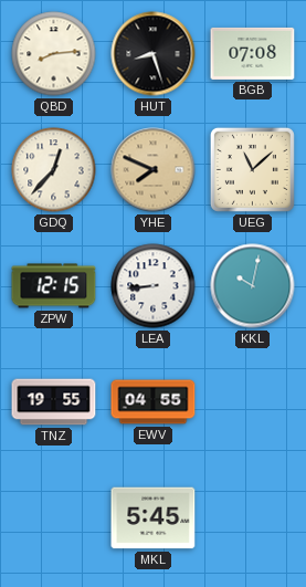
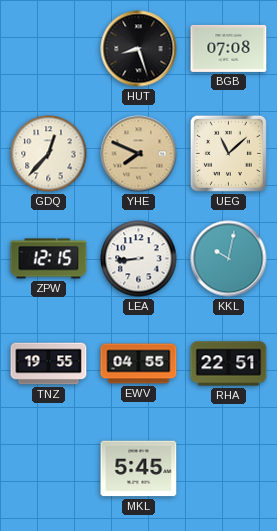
QBD: 8:14 -> none
RHA: none -> 22:51
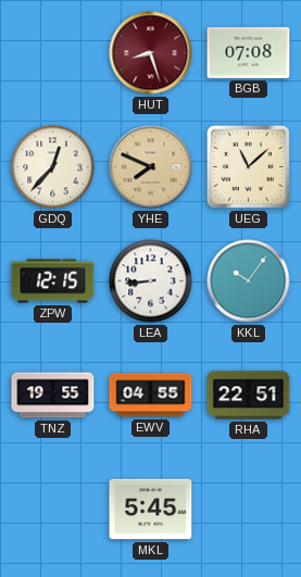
HUT dial: black -> burgundy
KKL: 10:02 -> 10:06
